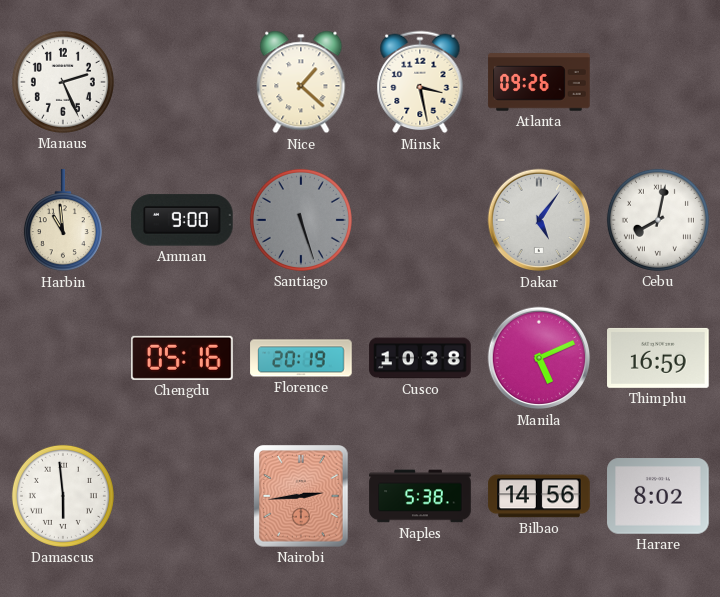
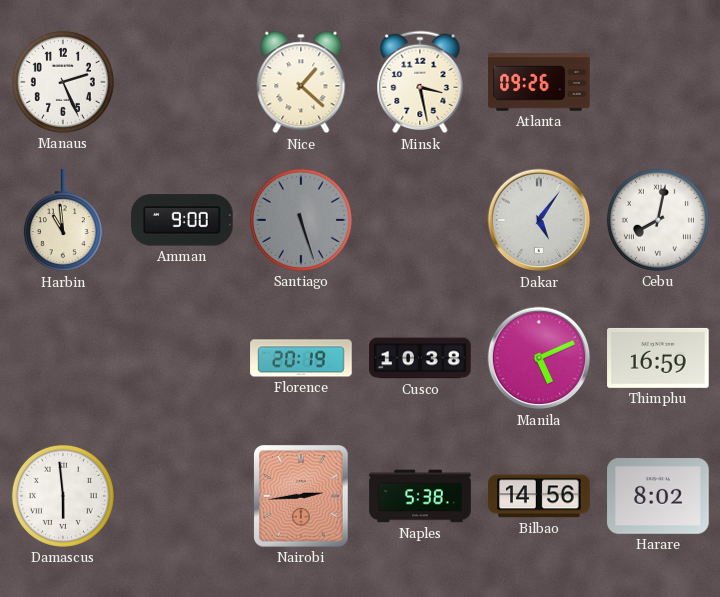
Chengdu: 05:16 -> none
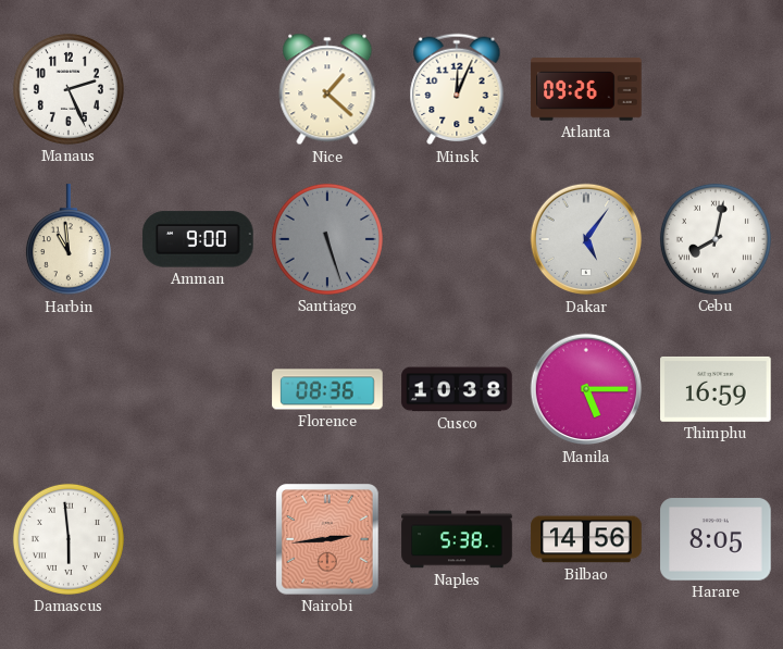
Minsk: 3:28 -> 12:04
Florence: 20:19 -> 08:36
Manila: 5:11 -> 5:15
Harare: 8:02 -> 8:05
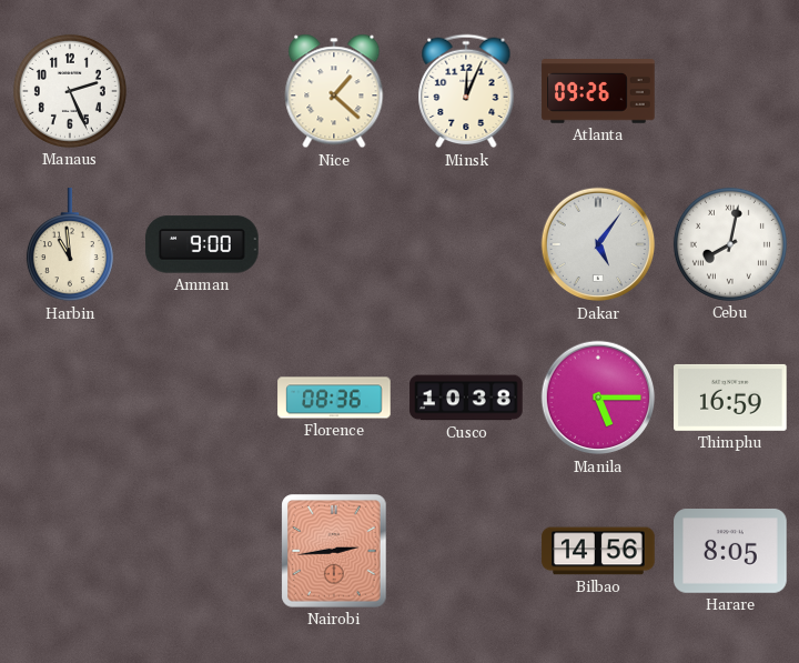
Santiago: 5:27 -> none
Damascus: 5:59 -> none
Naples: 5:38 -> none
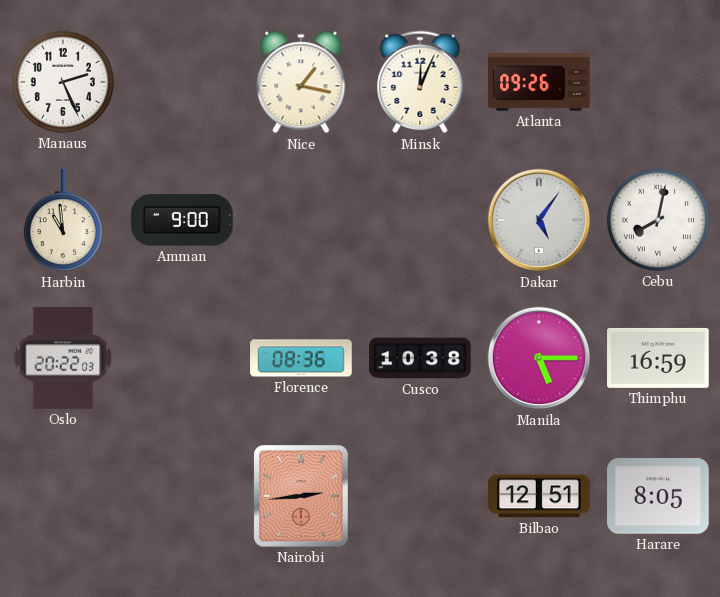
Nice: 1:22 -> 1:17
Oslo: none -> 20:22
Bilbao: 14:56 -> 12:51
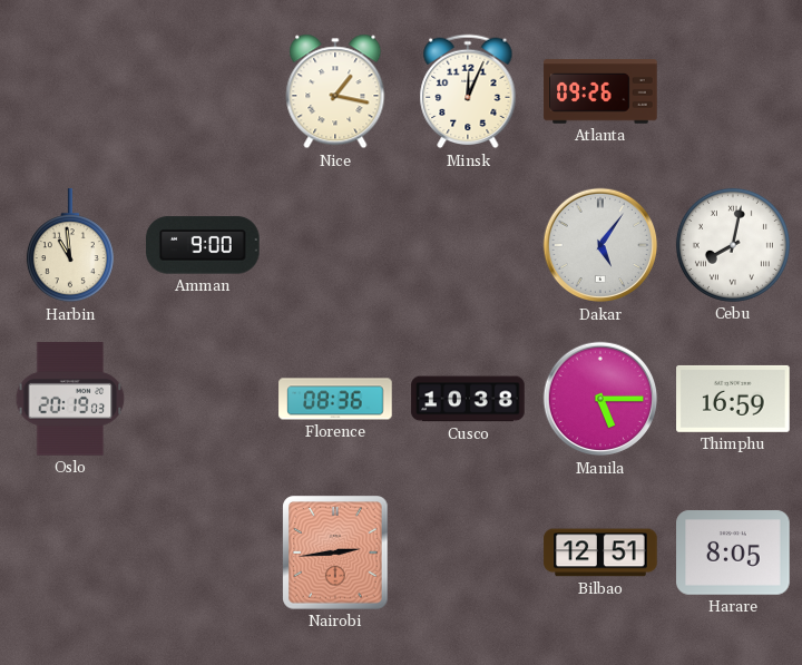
Manaus: 2:26 -> none
Oslo: 20:22 -> 20:19
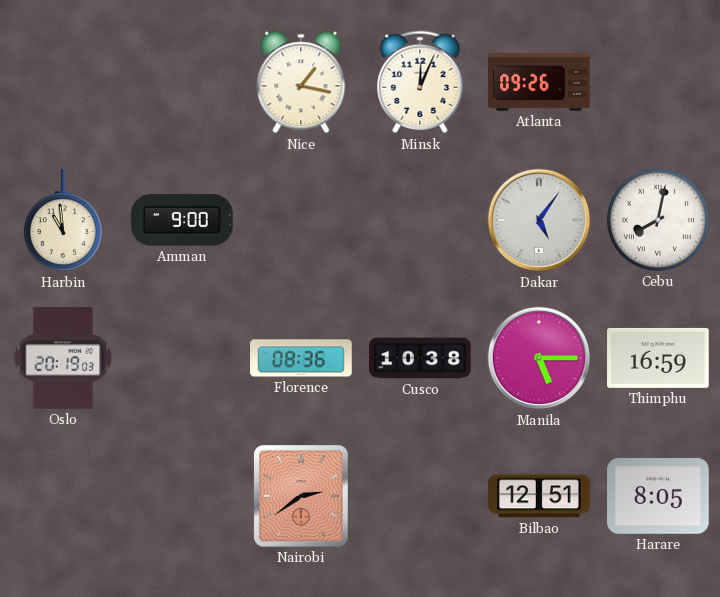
Nairobi: 2:44 -> 2:39
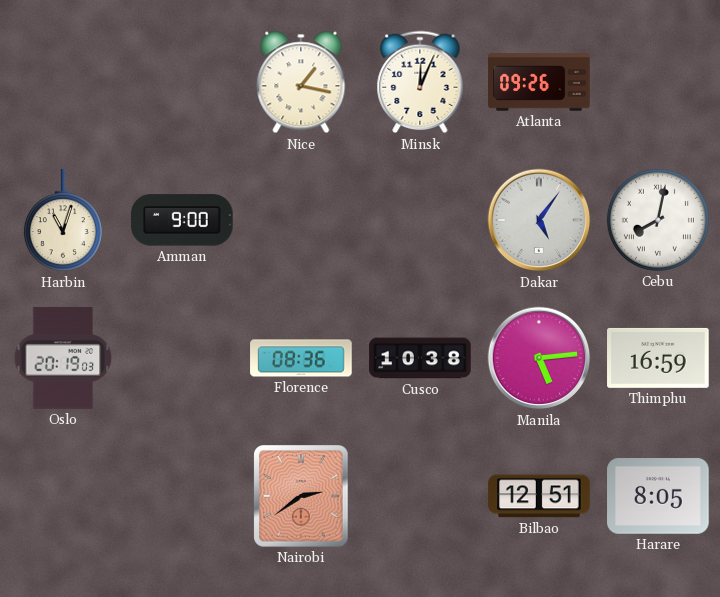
Harbin: 10:59 -> 11:03
Manila: 5:15 -> 5:14
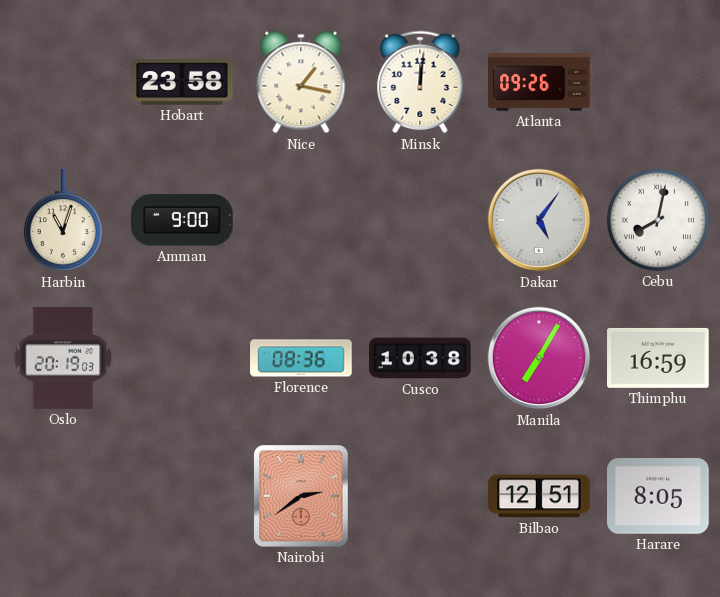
Hobart: none -> 23:58
Minsk: 12:04 -> 12:01
Manila: 5:14 -> 7:05
